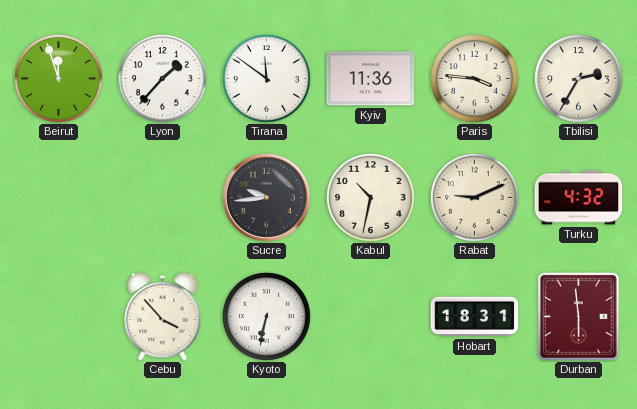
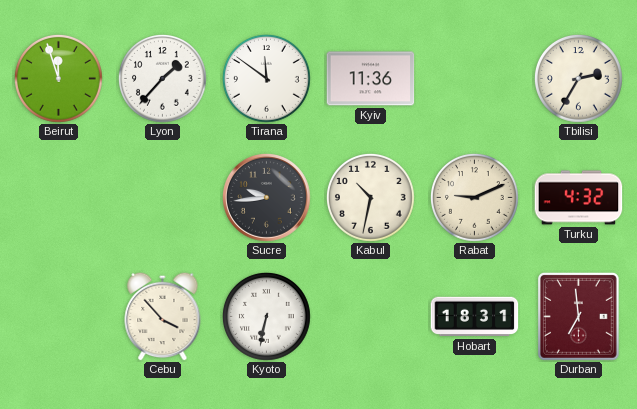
Paris: 3:46 -> none
Durban: 5:59 -> 6:59
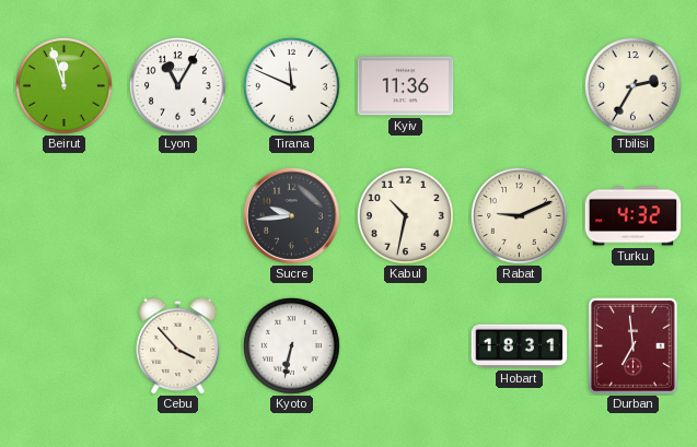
Lyon: 1:37 -> 11:05
Tirana: 11:51 -> 11:49
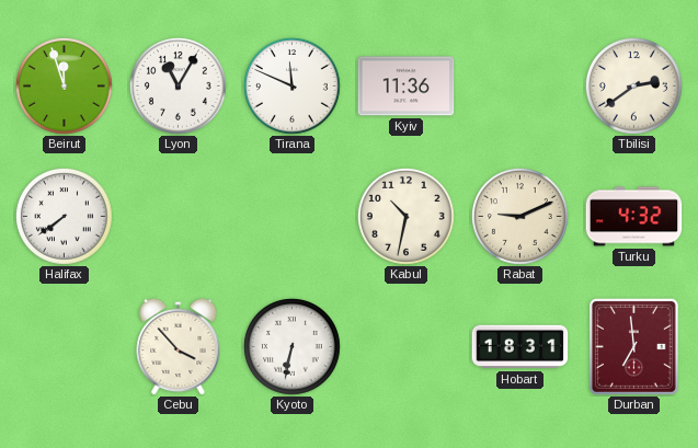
Tbilisi: 2:35 -> 2:39
Halifax: none -> 7:39
Sucre: 9:44 -> none
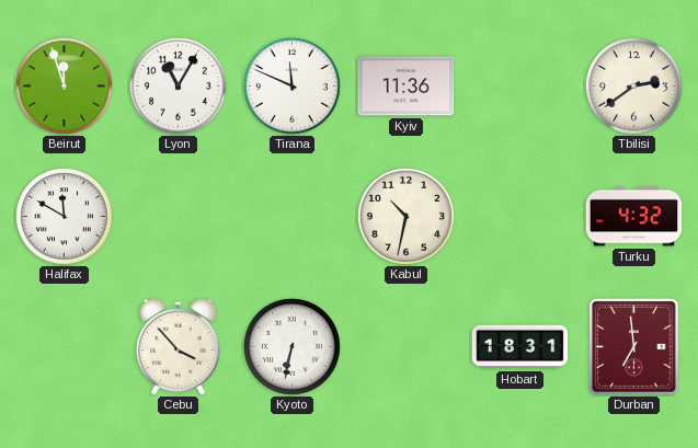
Halifax: 7:39 -> 11:50
Rabat: 9:11 -> none
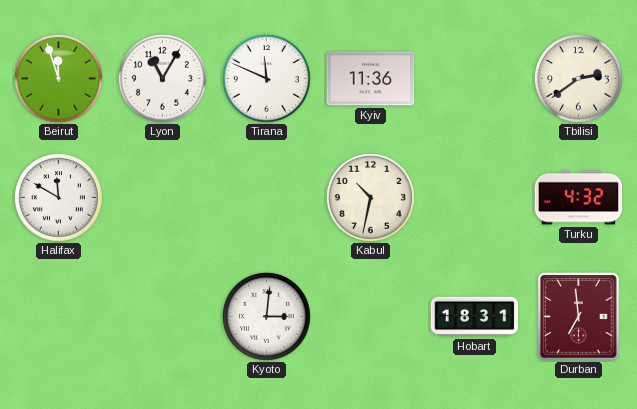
Cebu: 3:53 -> none
Kyoto: 6:32 -> 3:01
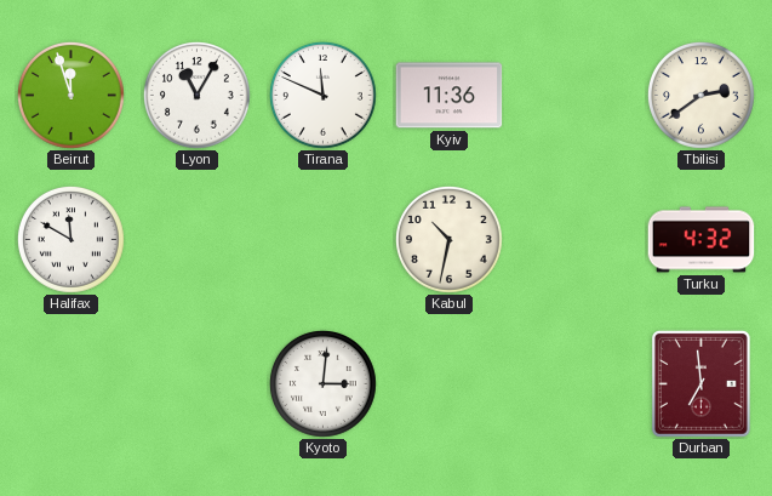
Hobart: 18:31 -> none
